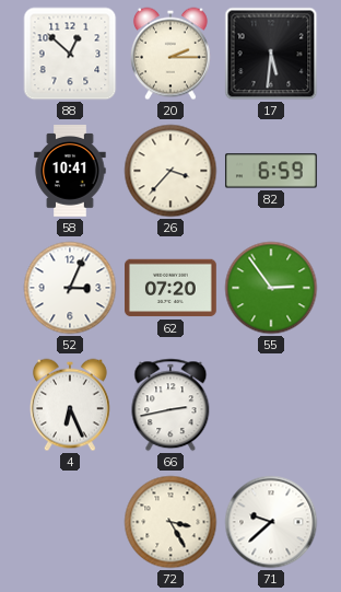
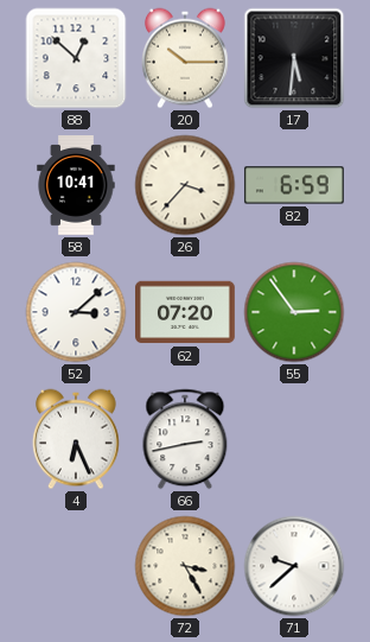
20: 2:15 -> 10:15
52: 3:04 -> 3:08
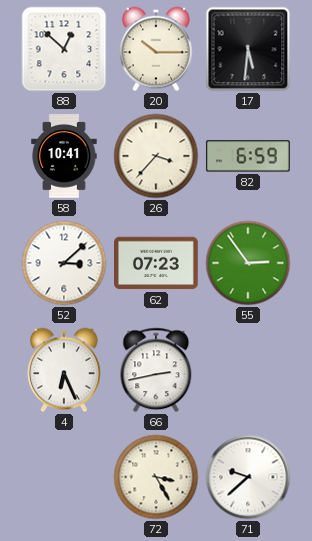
62: 07:20 -> 07:23
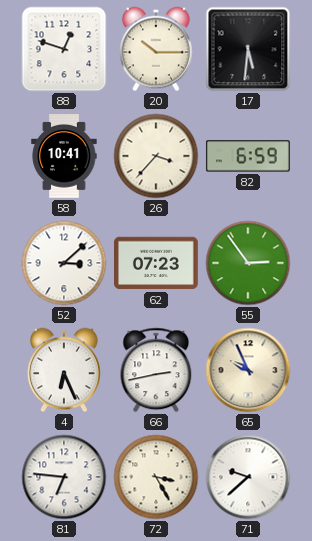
88: 12:52 -> 12:48
65: none -> 9:56
81: none -> 6:46
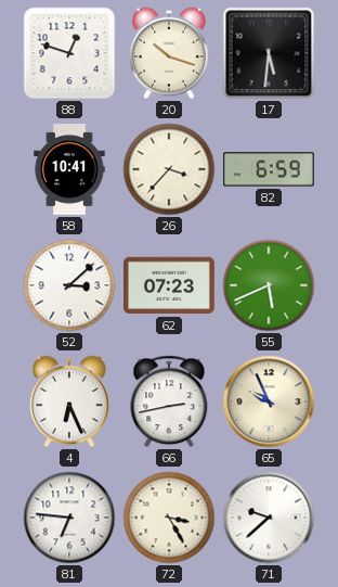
20: 10:15 -> 10:18
55: 2:54 -> 5:41
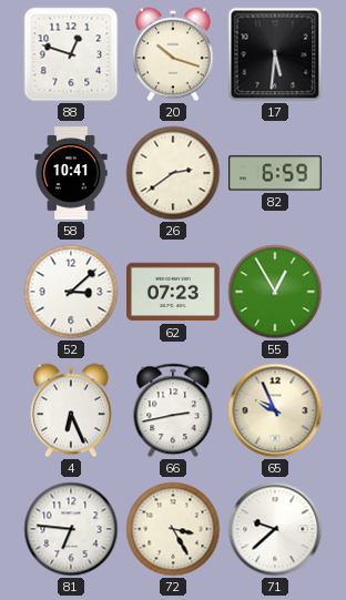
26: 3:37 -> 2:39
55: 5:41 -> 12:55
